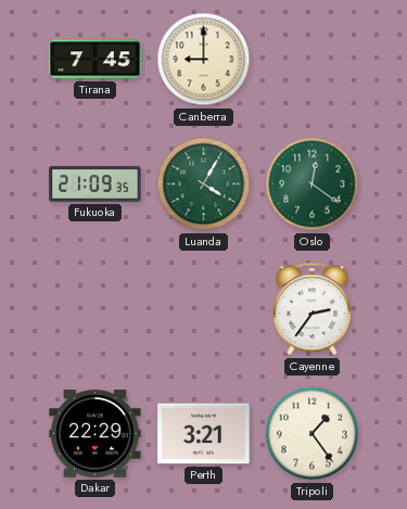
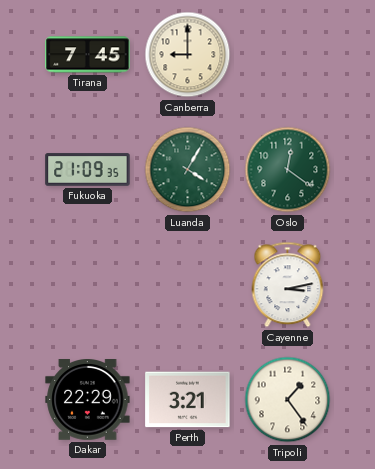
Cayenne: 2:36 -> 3:13
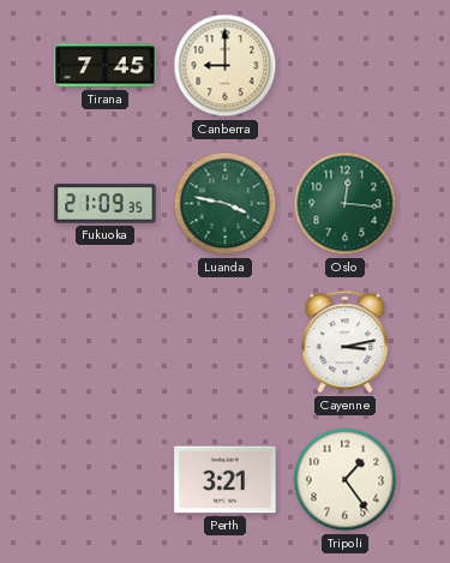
Luanda: 4:05 -> 3:47
Oslo: 12:21 -> 12:16
Dakar: 22:29 -> none
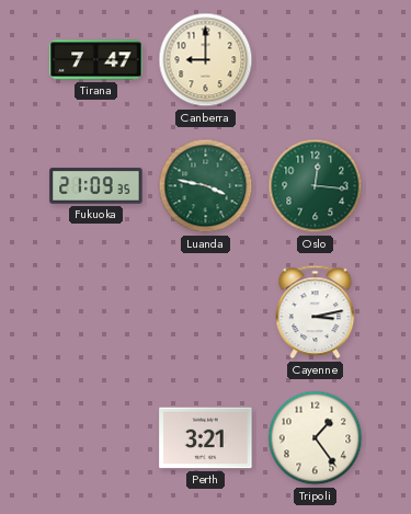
Tirana: 7:45 -> 7:47
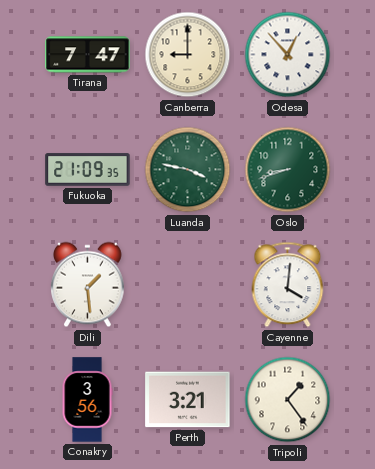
Odesa: none -> 12:53
Oslo: 12:16 -> 8:42
Dili: none -> 1:29
Cayenne: 3:13 -> 4:01
Conakry: none -> 3:56
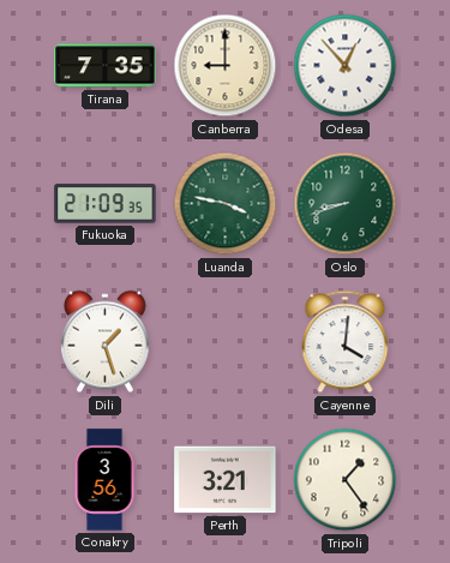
Tirana: 7:47 -> 7:35
Dili: 1:29 -> 1:27
